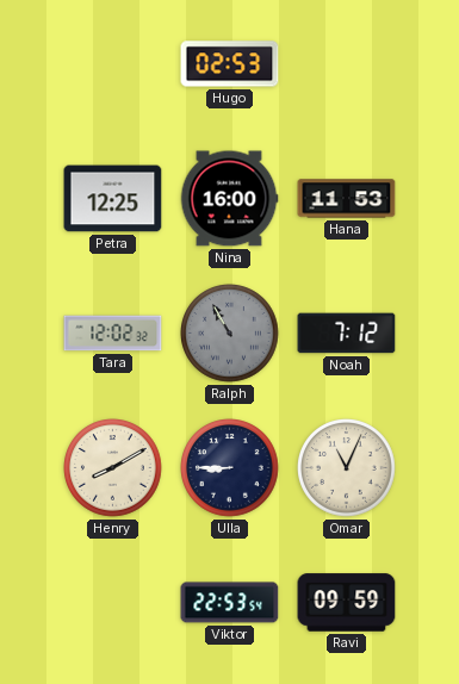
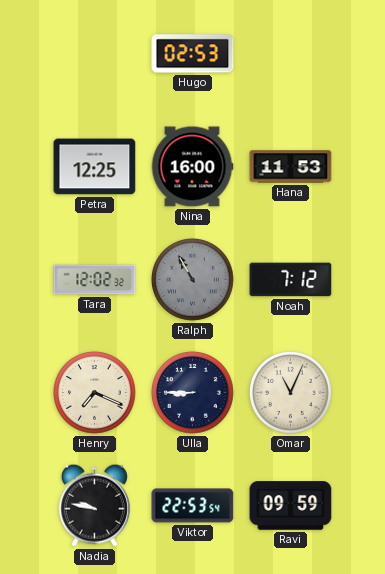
Henry: 8:10 -> 7:19
Nadia: none -> 9:47
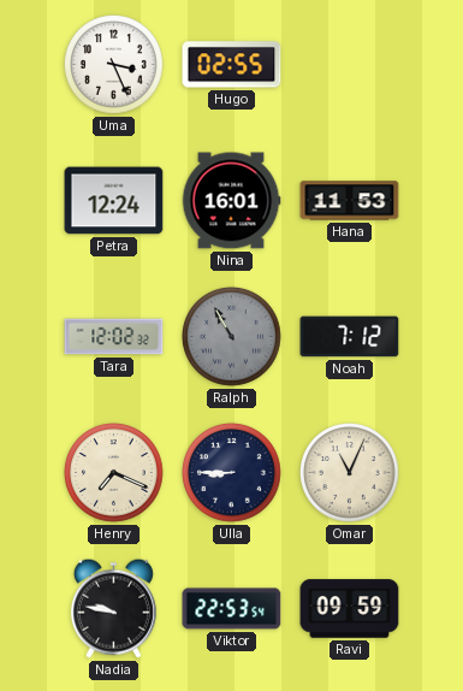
Uma: none -> 3:26
Hugo: 02:53 -> 02:55
Petra: 12:25 -> 12:24
Nina: 16:00 -> 16:01
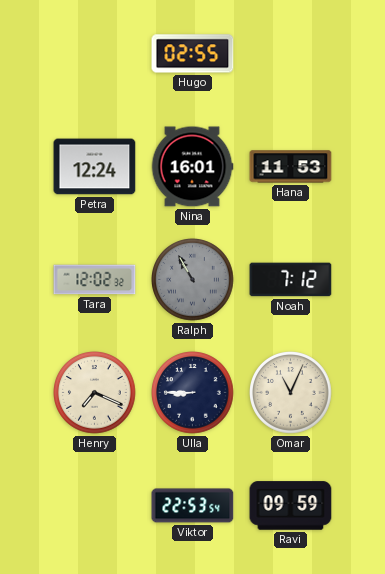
Uma: 3:26 -> none
Nadia: 9:47 -> none
